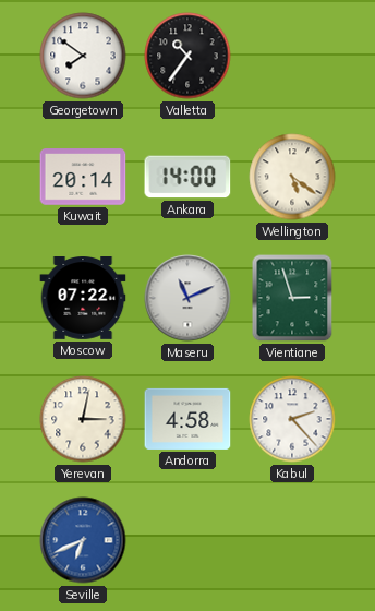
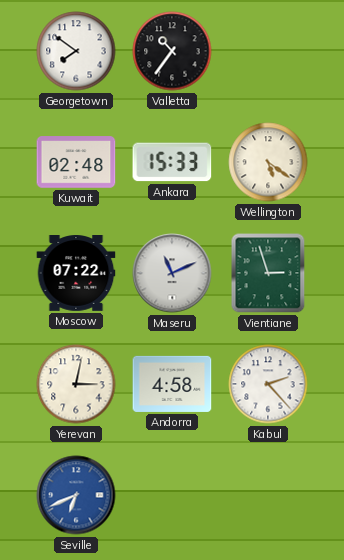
Kuwait: 20:14 -> 02:48
Ankara: 14:00 -> 15:33
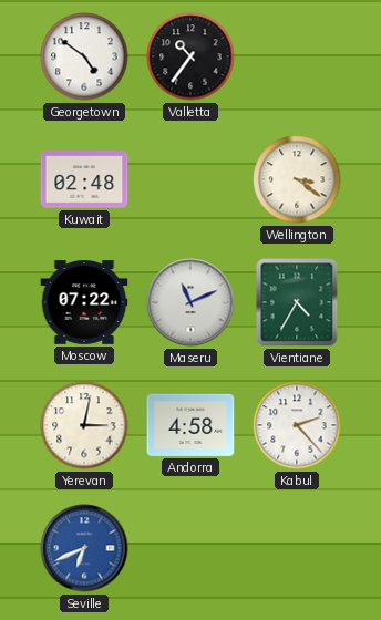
Georgetown: 7:51 -> 4:51
Ankara: 15:33 -> none
Wellington: 5:21 -> 3:21
Vientiane: 2:57 -> 4:35
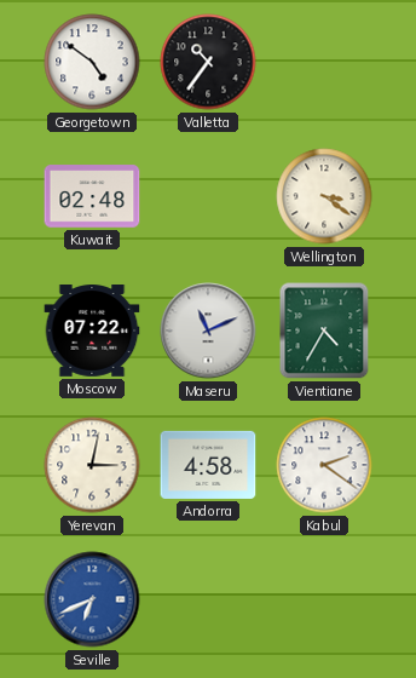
Kabul: 2:23 -> 2:21
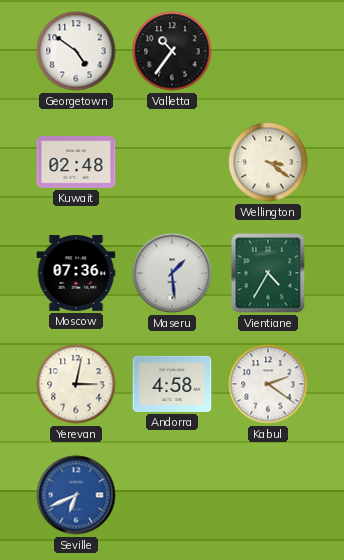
Moscow: 07:22 -> 07:36
Maseru: 11:11 -> 1:29
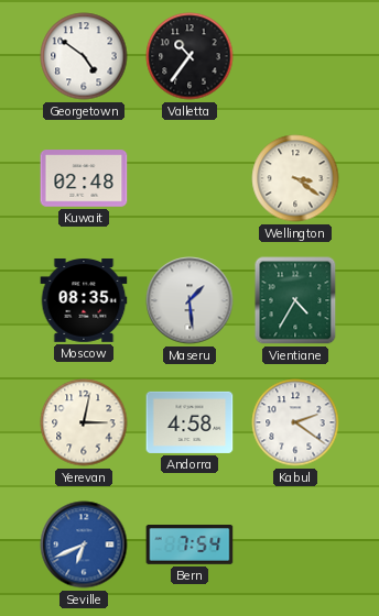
Moscow: 07:36 -> 08:35
Bern: none -> 7:54
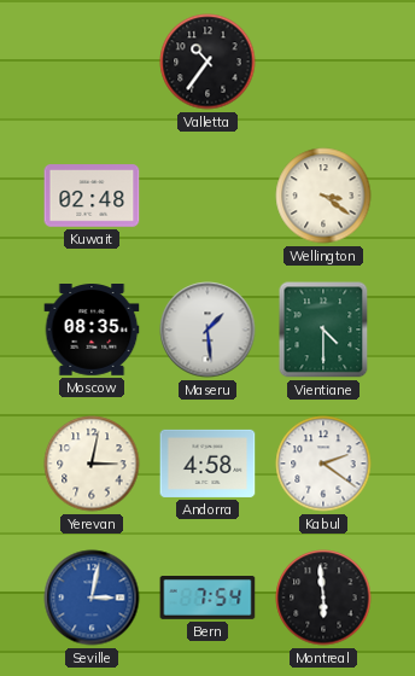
Georgetown: 4:51 -> none
Vientiane: 4:35 -> 4:30
Seville: 6:41 -> 3:02
Montreal: none -> 5:59
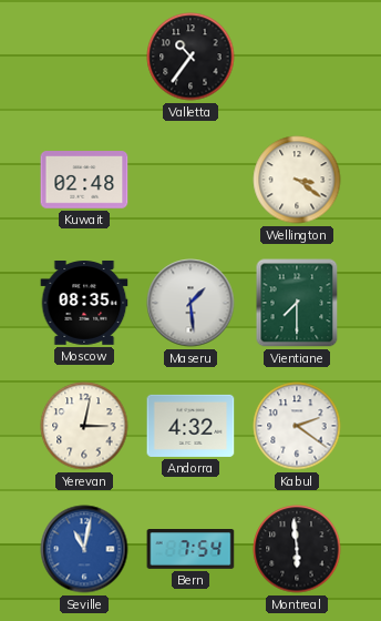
Vientiane: 4:30 -> 7:30
Andorra: 4:58 -> 4:32
Seville: 3:02 -> 11:02
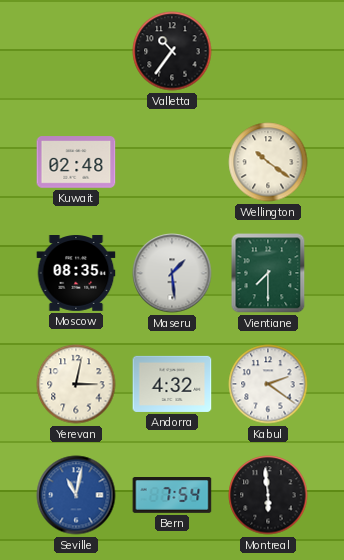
Wellington: 3:21 -> 10:21
